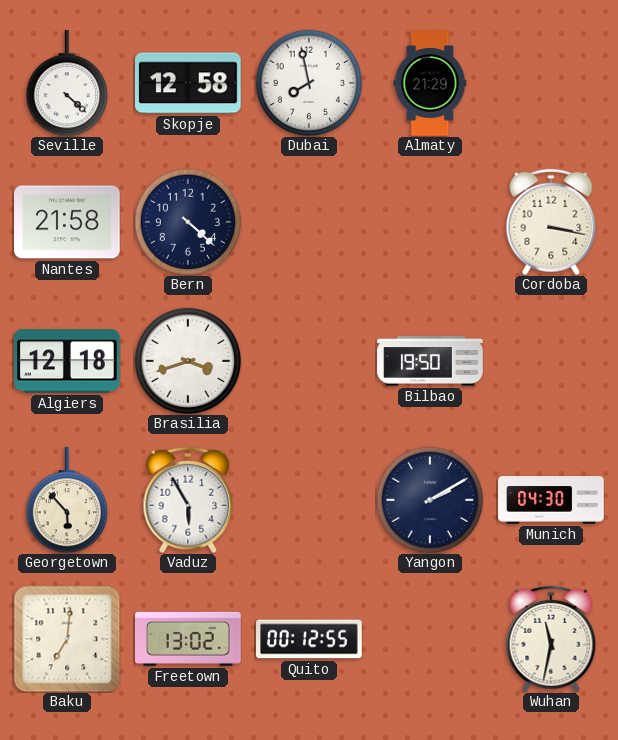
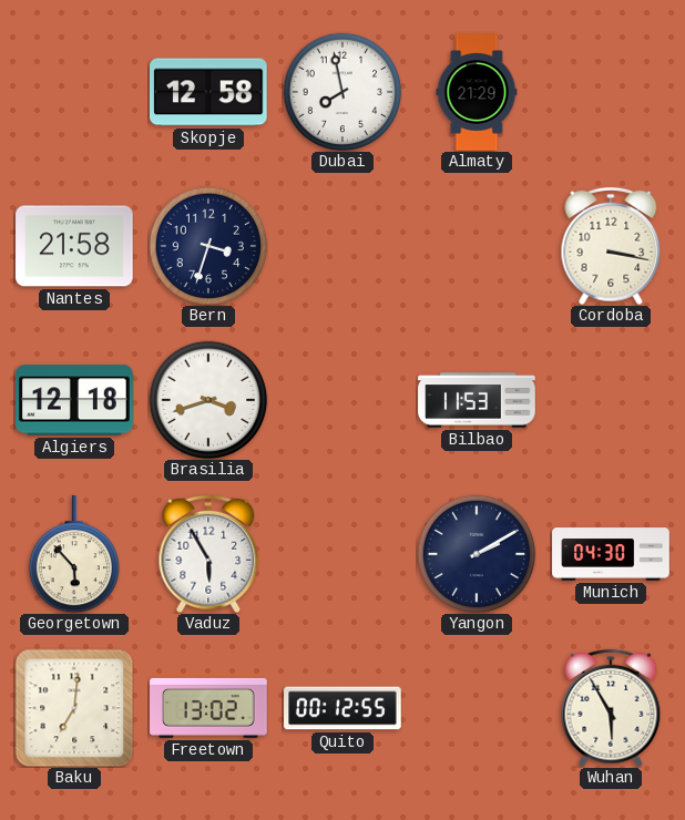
Seville: 4:22 -> none
Bern: 4:22 -> 3:33
Bilbao: 19:50 -> 11:53
Wuhan: 11:32 -> 5:55
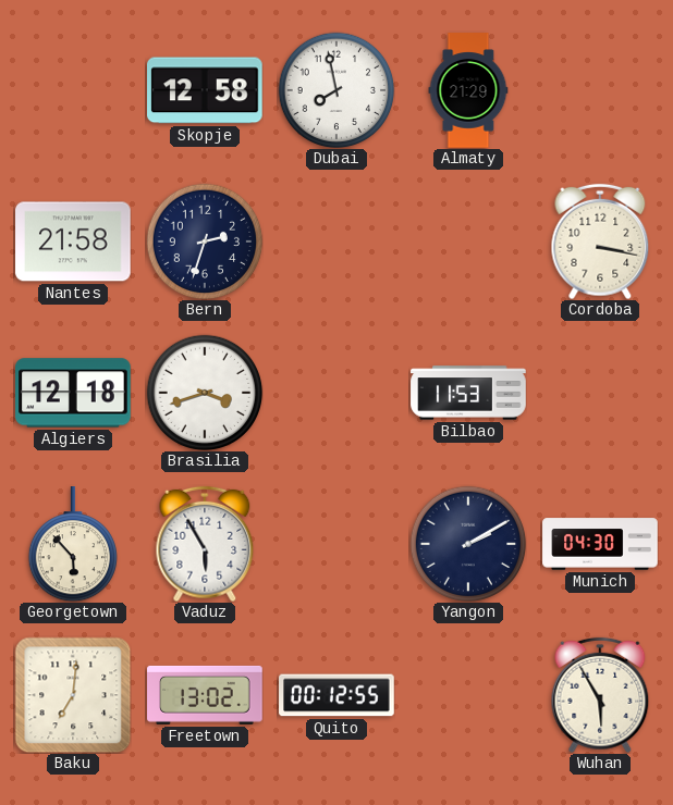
Bern: 3:33 -> 2:33
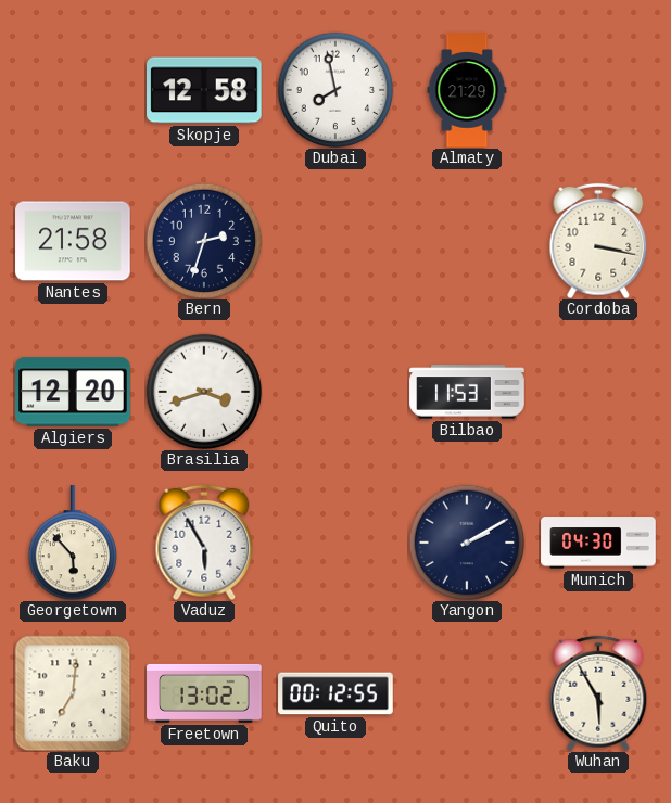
Algiers: 12:18 -> 12:20
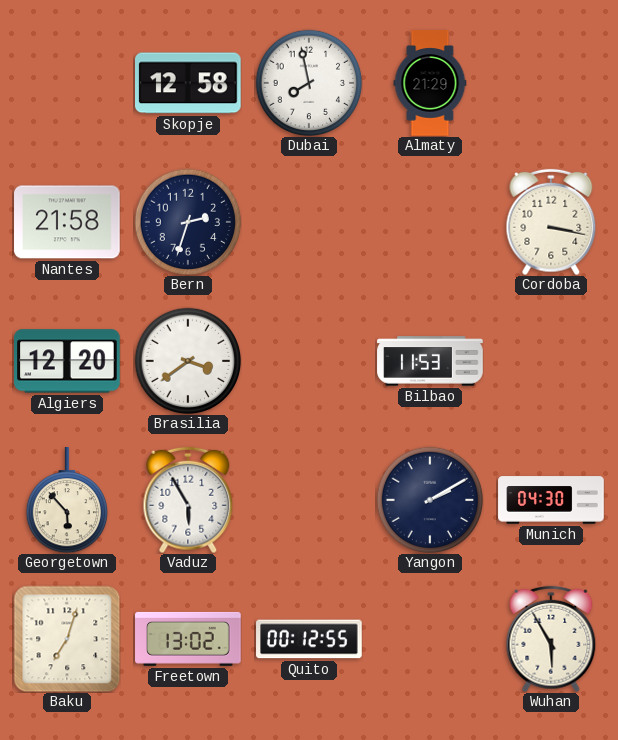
Brasilia: 3:42 -> 3:39
Baku: 7:01 -> 7:03
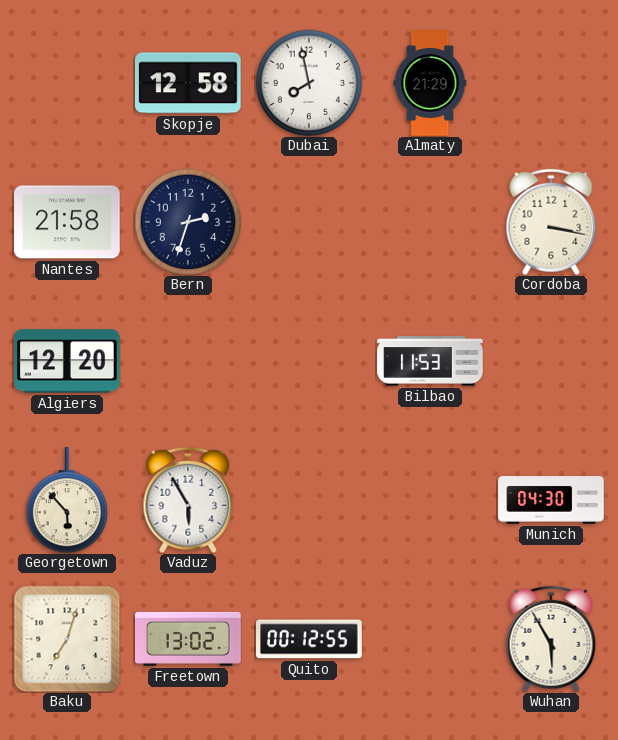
Brasilia: 3:39 -> none
Yangon: 2:10 -> none
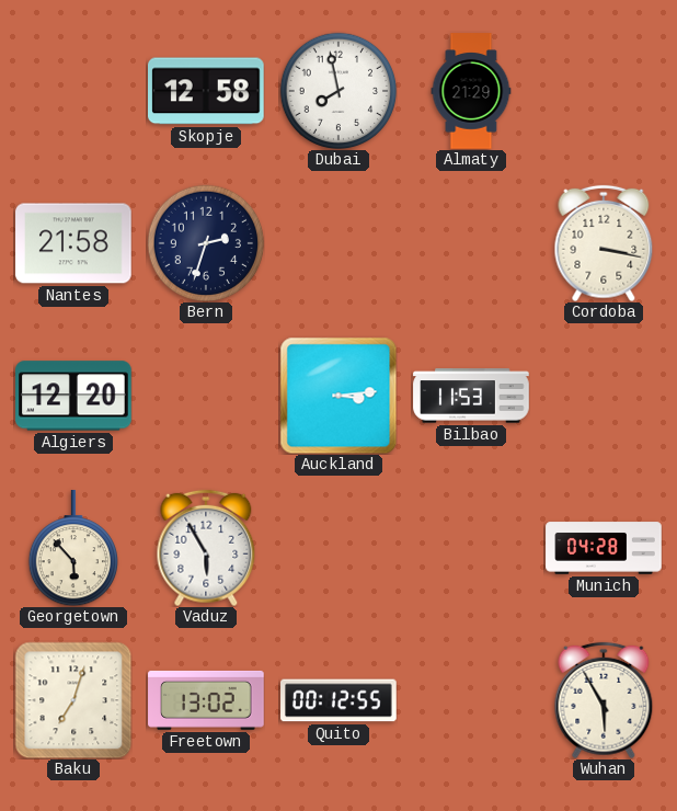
Auckland: none -> 3:14
Munich: 04:30 -> 04:28
